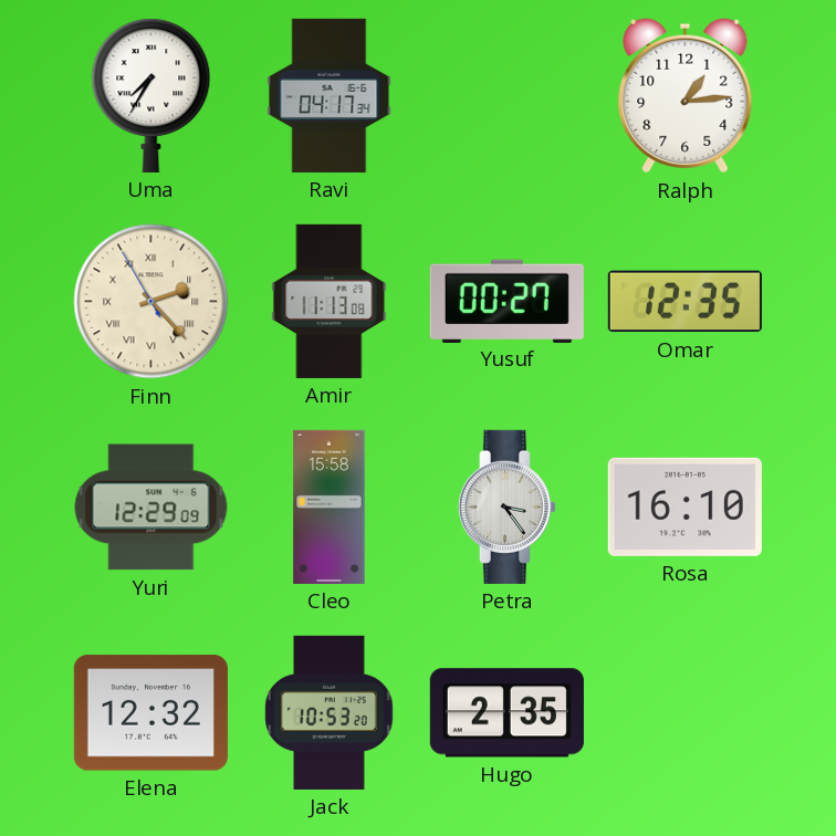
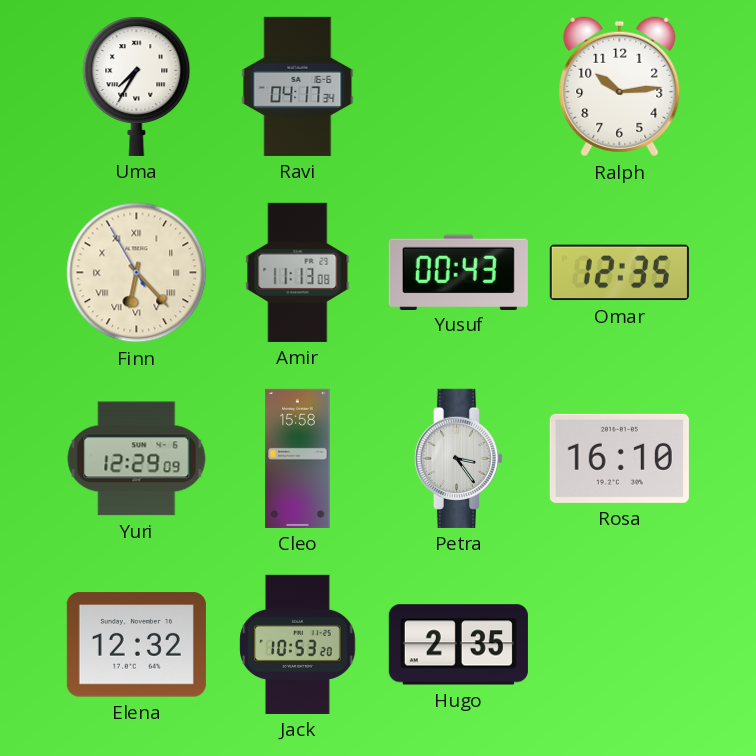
Ralph: 1:14 -> 10:14
Finn: 2:22 -> 6:22
Yusuf: 00:27 -> 00:43
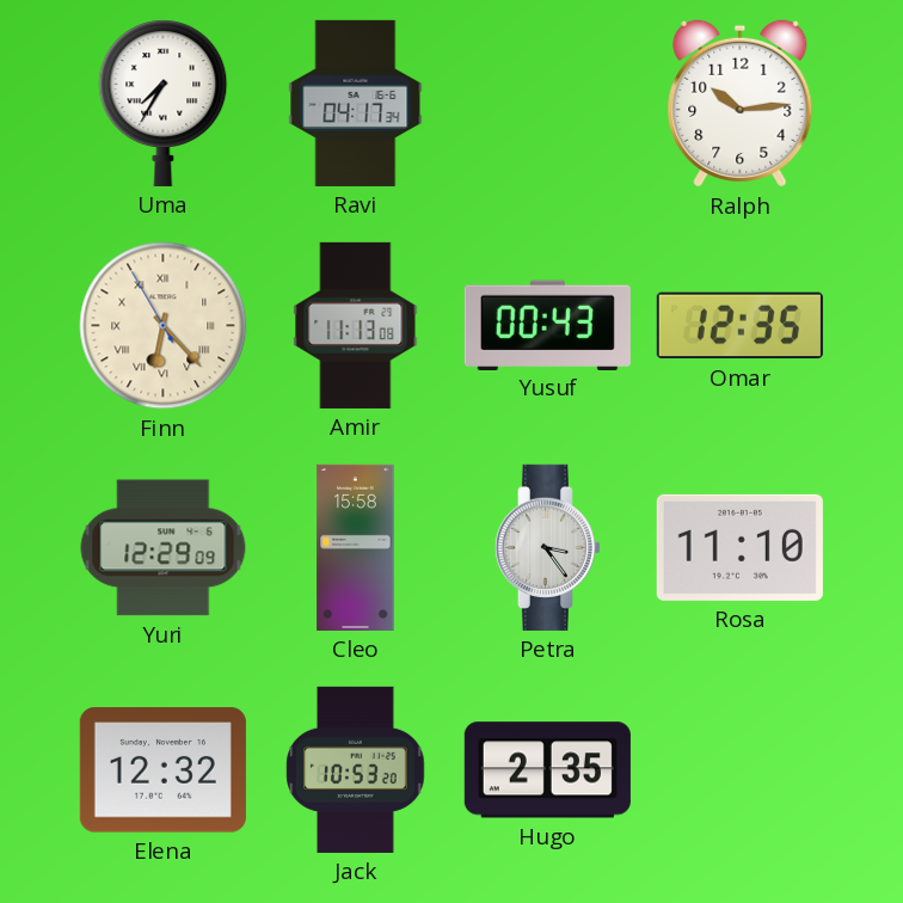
Rosa: 16:10 -> 11:10
